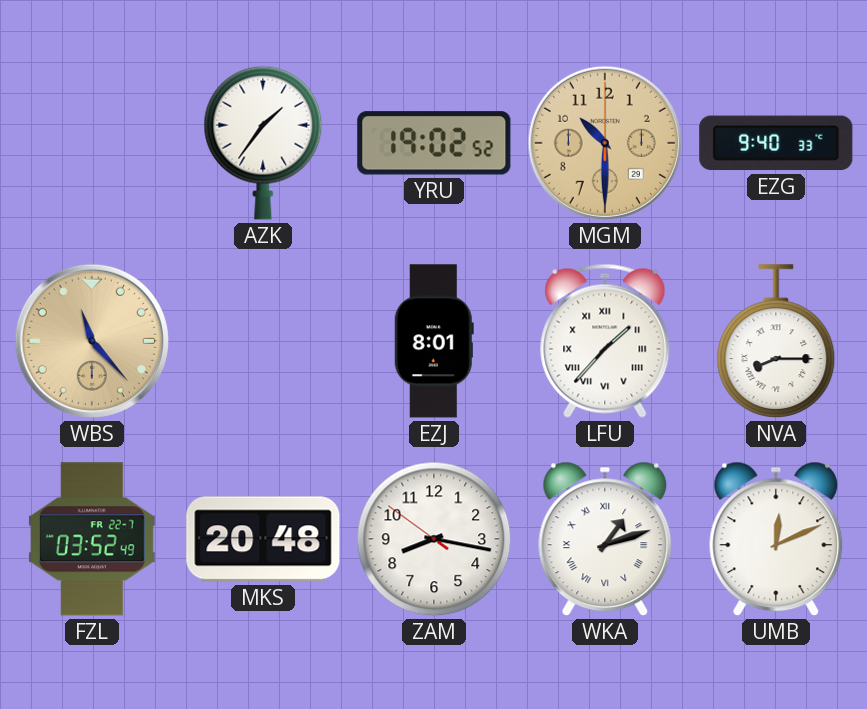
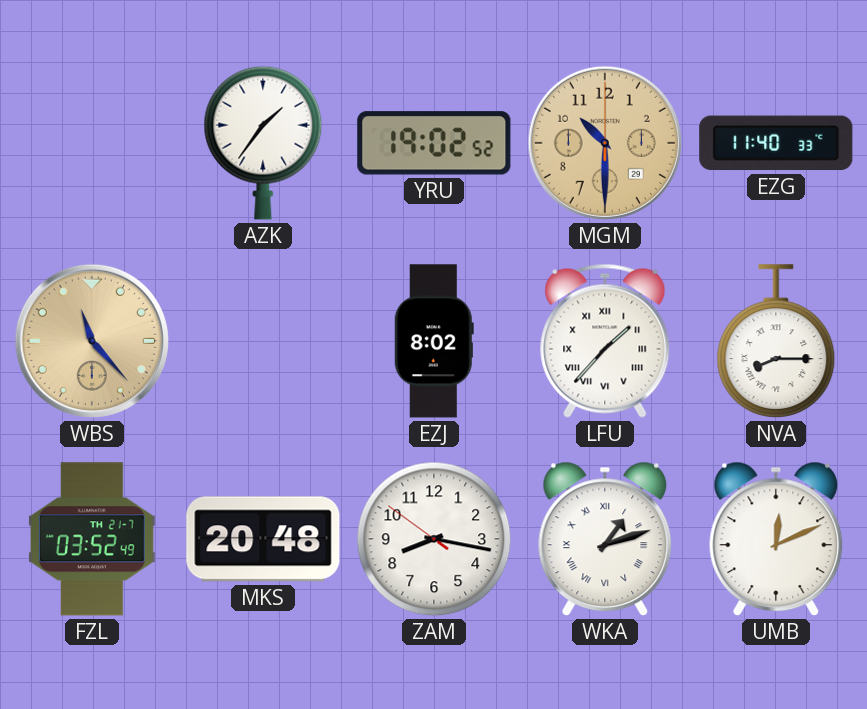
EZG: 9:40 -> 11:40
EZJ: 8:01 -> 8:02
FZL date: FR 22-7 -> TH 21-7
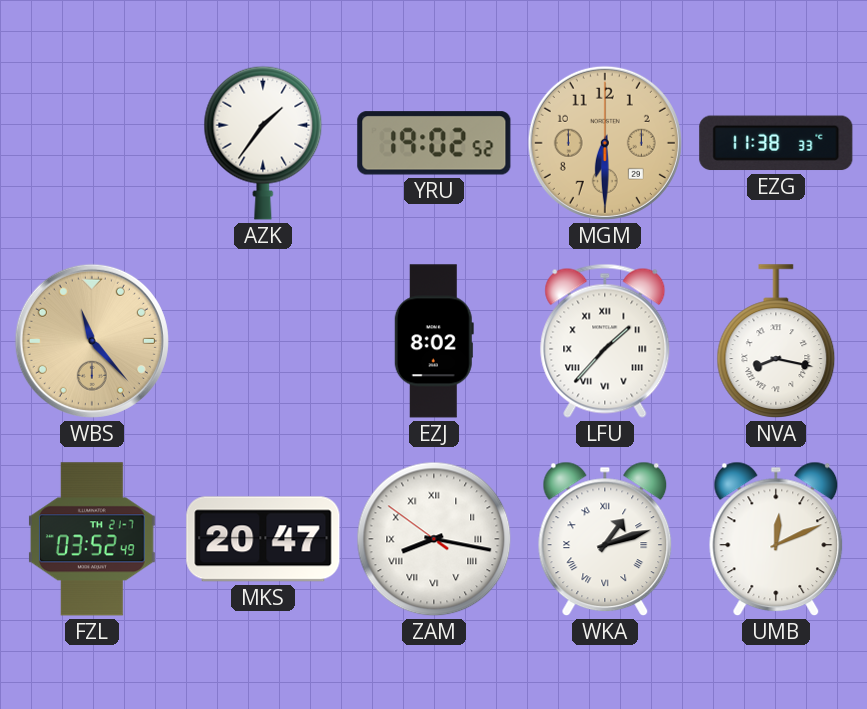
MGM: 10:30 -> 6:30
EZG: 11:40 -> 11:38
NVA: 8:15 -> 8:17
MKS: 20:48 -> 20:47
ZAM numerals: Arabic -> Roman
